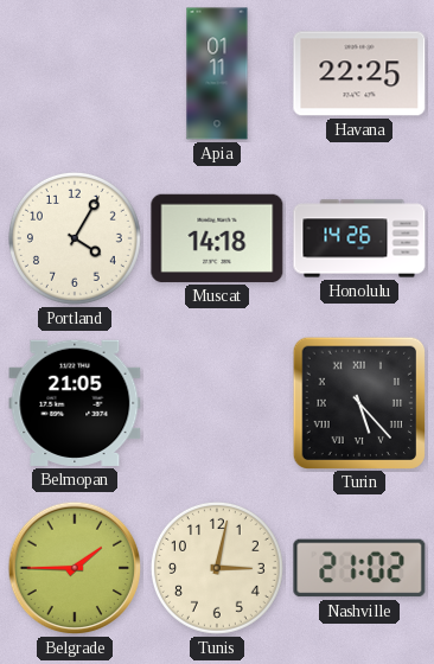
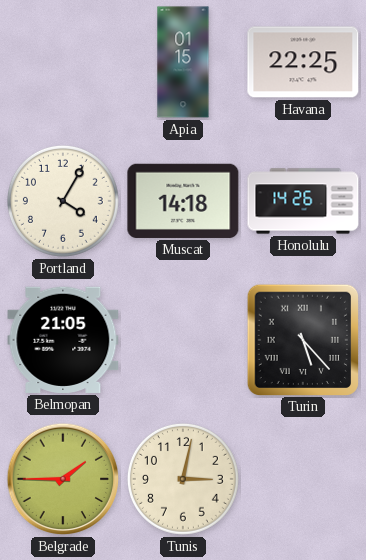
Apia: 01:11 -> 01:15
Nashville: 21:02 -> none
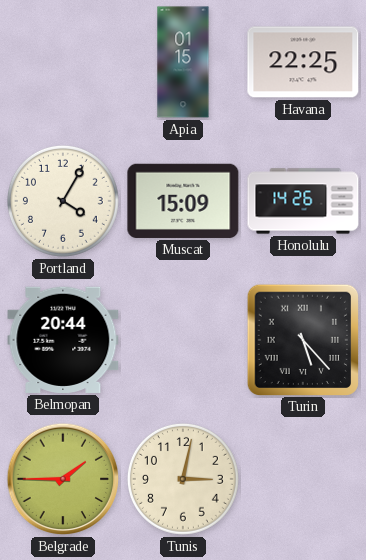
Muscat: 14:18 -> 15:09
Belmopan: 21:05 -> 20:44
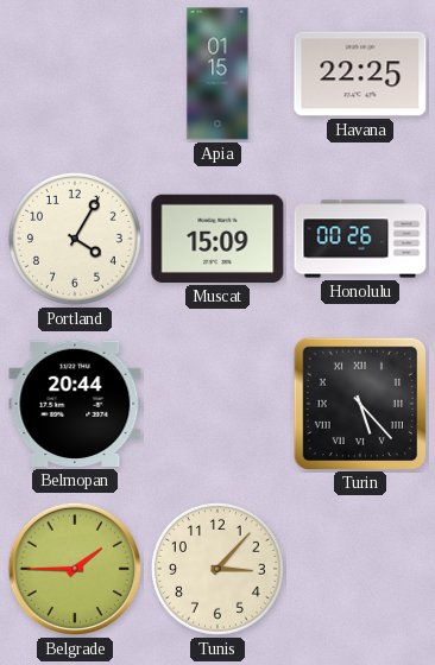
Honolulu: 14:26 -> 00:26
Tunis: 3:02 -> 3:07
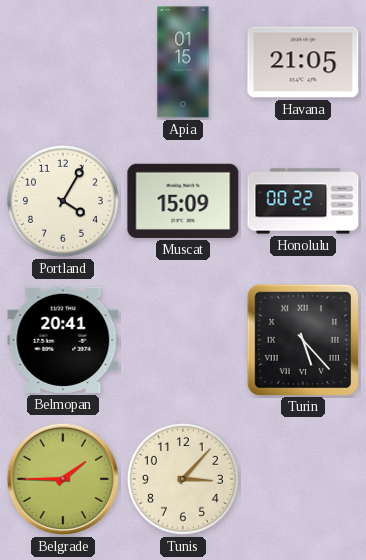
Havana: 22:25 -> 21:05
Honolulu: 00:26 -> 00:22
Belmopan: 20:44 -> 20:41
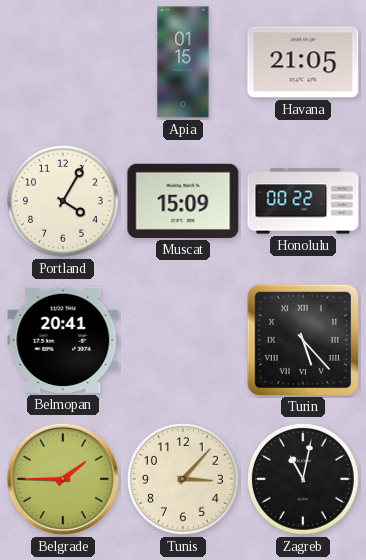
Zagreb: none -> 11:02
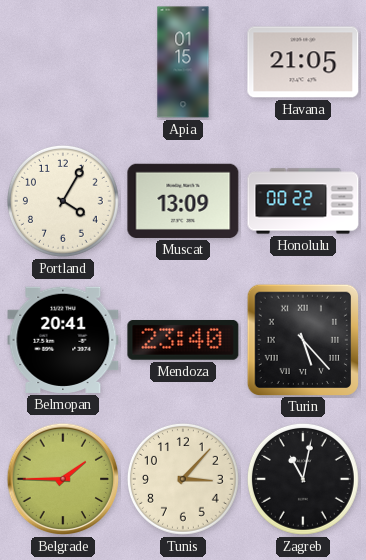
Muscat: 15:09 -> 13:09
Mendoza: none -> 23:40
